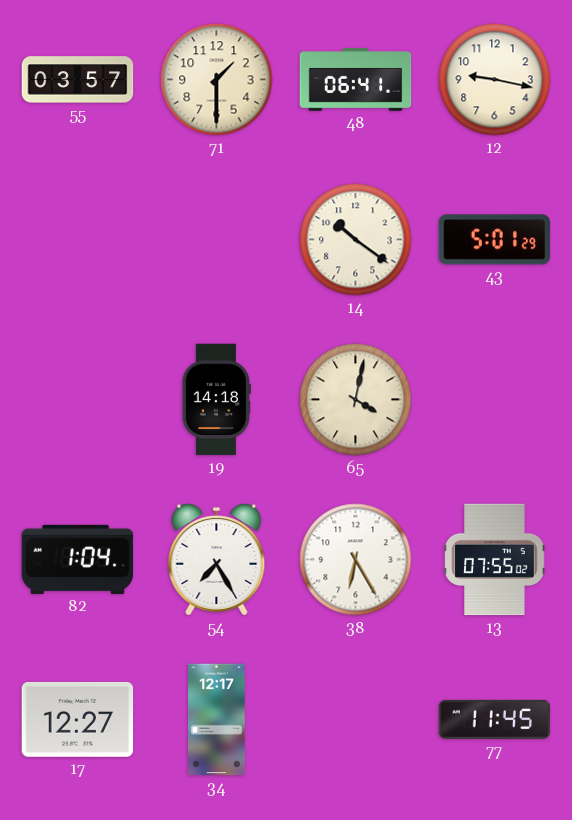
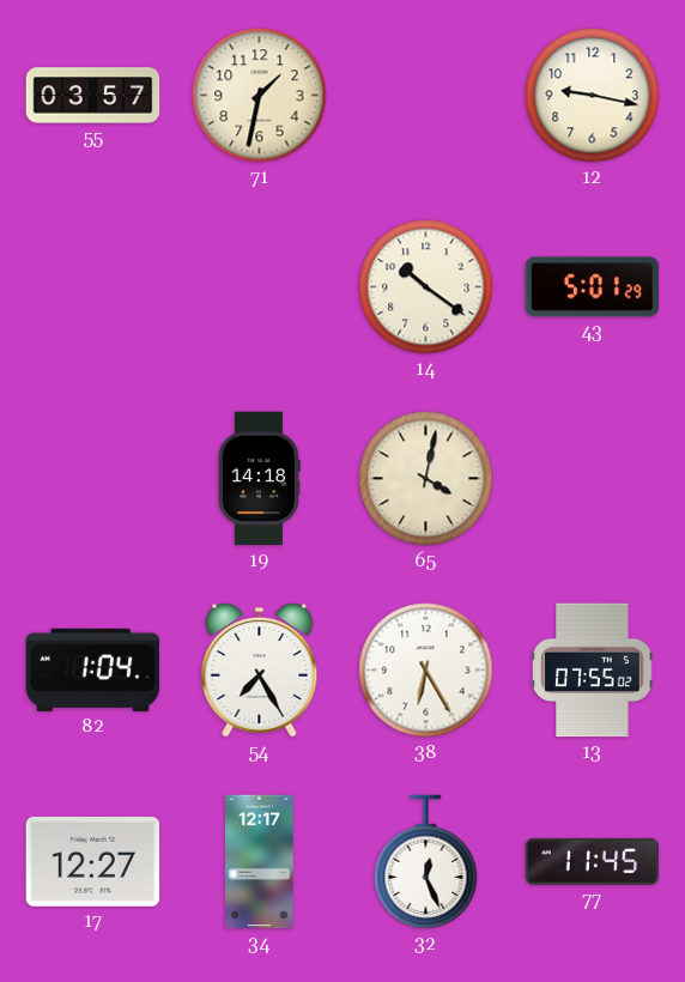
71: 1:30 -> 1:32
48: 06:41 -> none
32: none -> 12:26
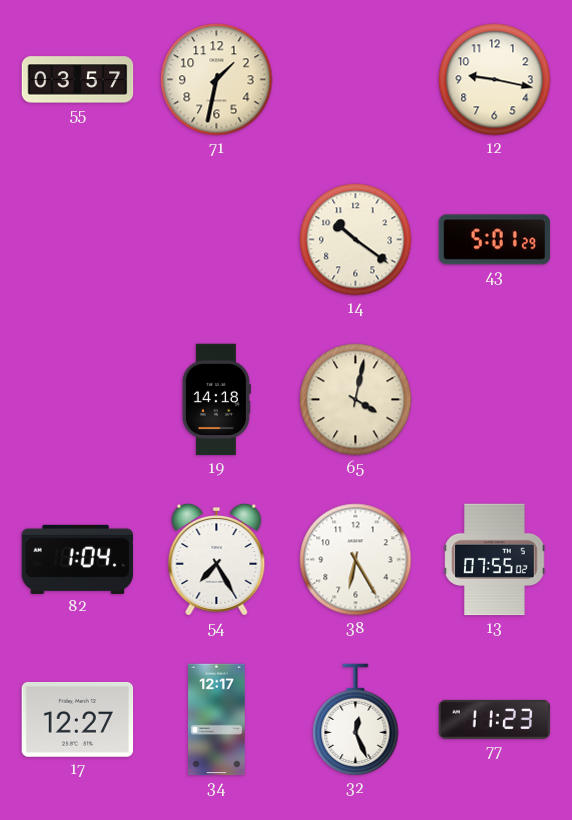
77: 11:45 -> 11:23
